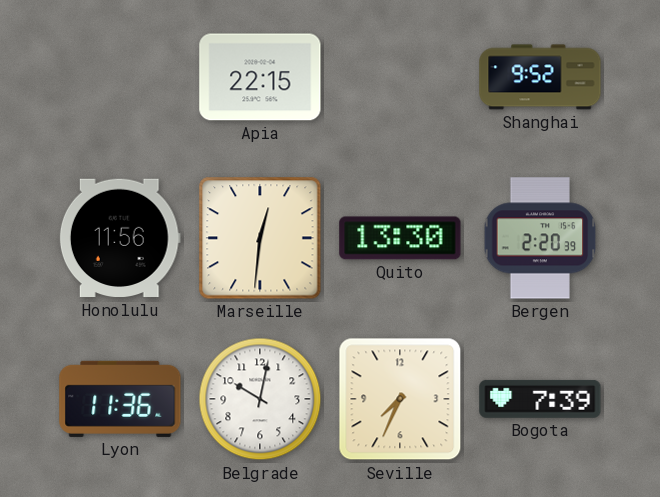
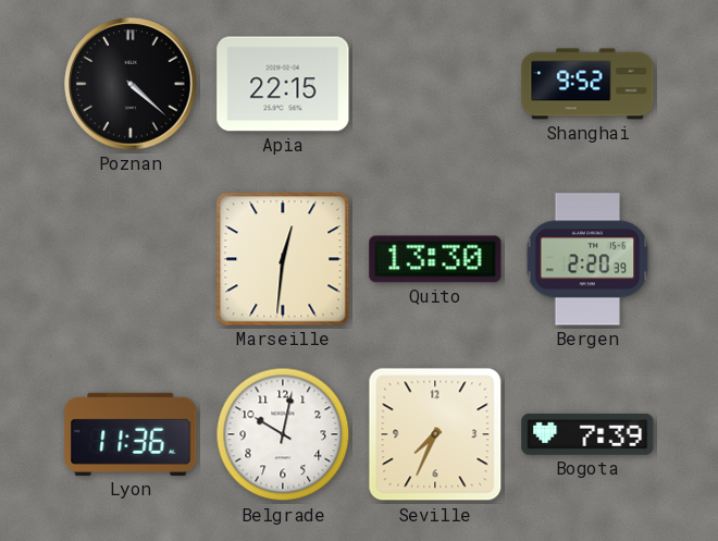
Poznan: none -> 4:22
Honolulu: 11:56 -> none
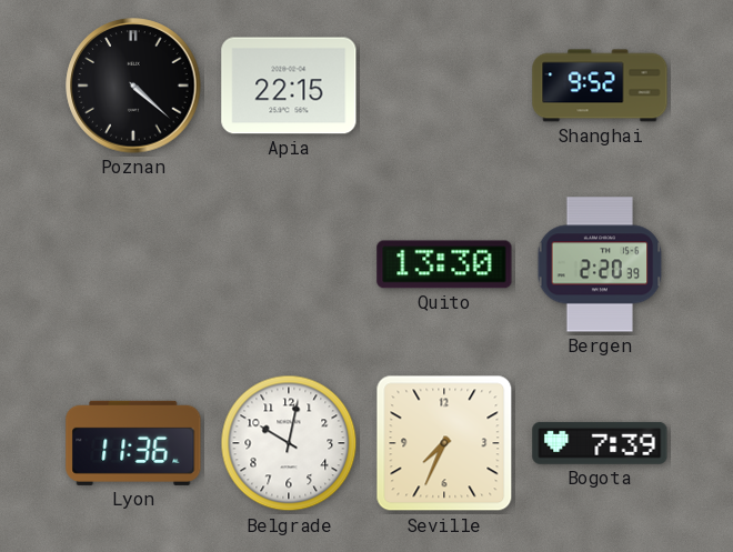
Marseille: 12:31 -> none
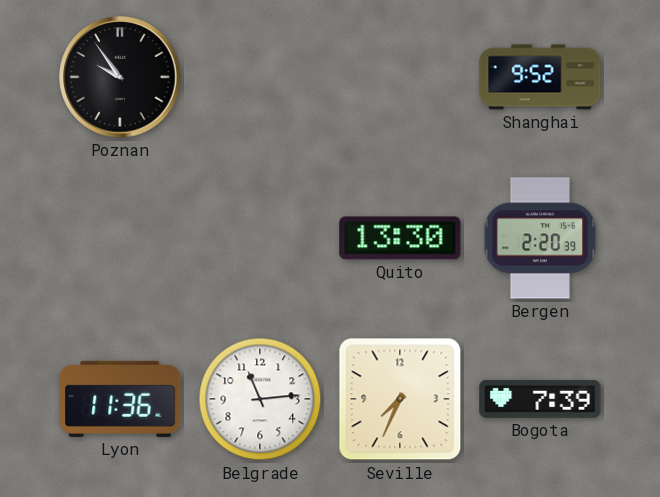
Poznan: 4:22 -> 9:54
Apia: 22:15 -> none
Belgrade: 10:02 -> 11:14
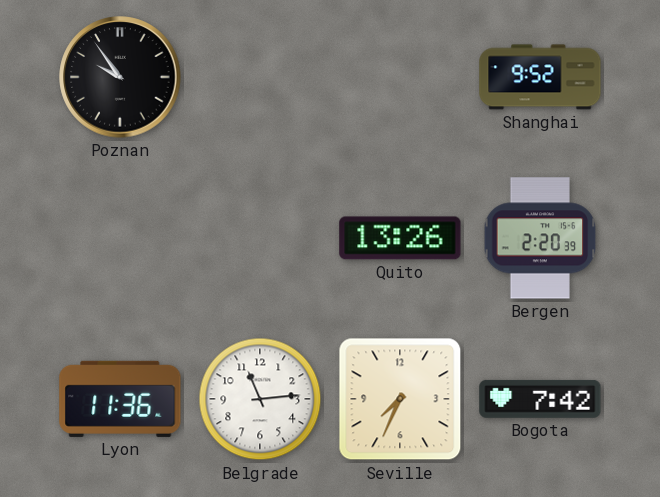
Quito: 13:30 -> 13:26
Bogota: 7:39 -> 7:42
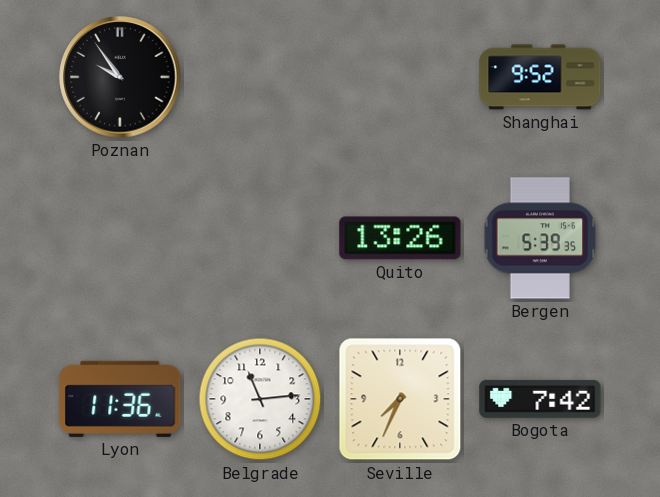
Bergen: 2:20 -> 5:39
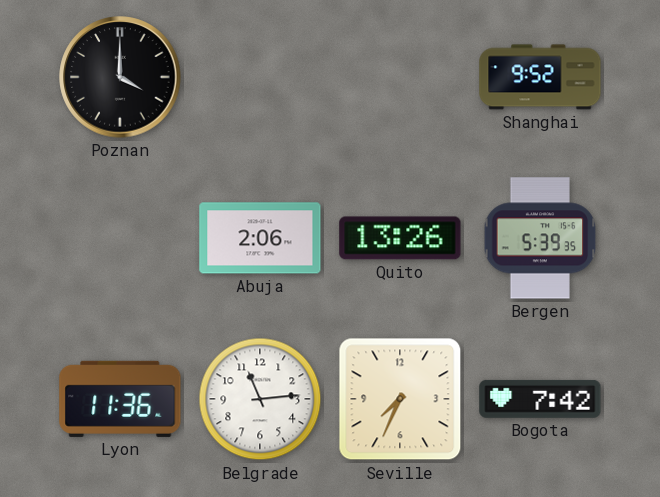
Poznan: 9:54 -> 4:00
Abuja: none -> 2:06
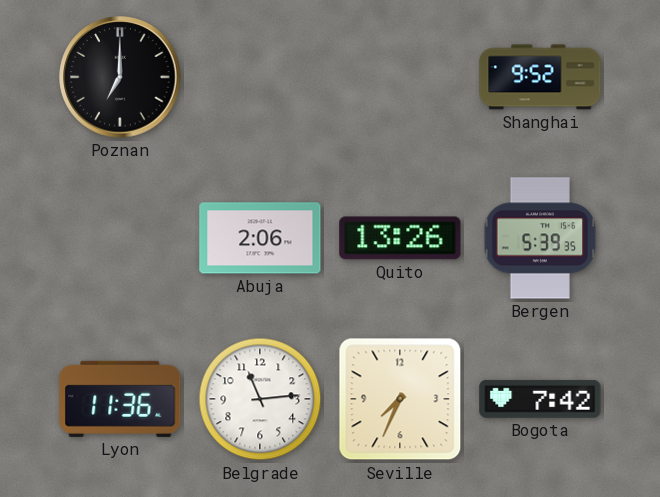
Poznan: 4:00 -> 7:00
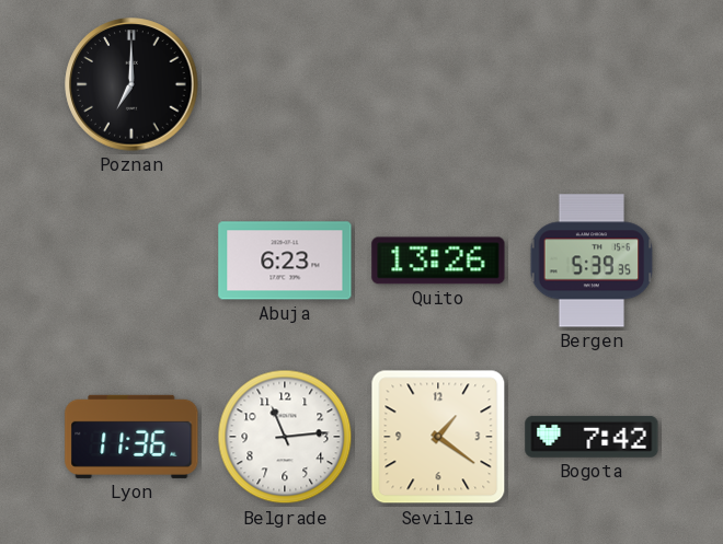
Shanghai: 9:52 -> none
Abuja: 2:06 -> 6:23
Seville: 7:34 -> 1:21
